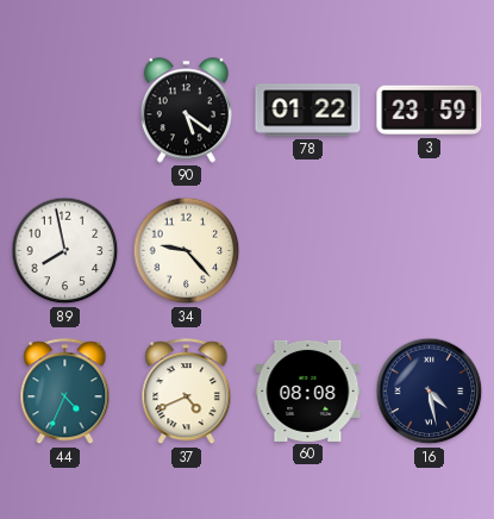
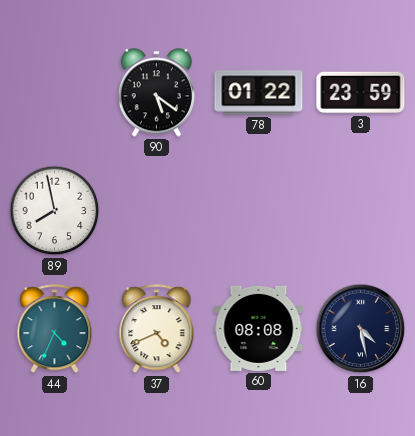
34: 9:23 -> none
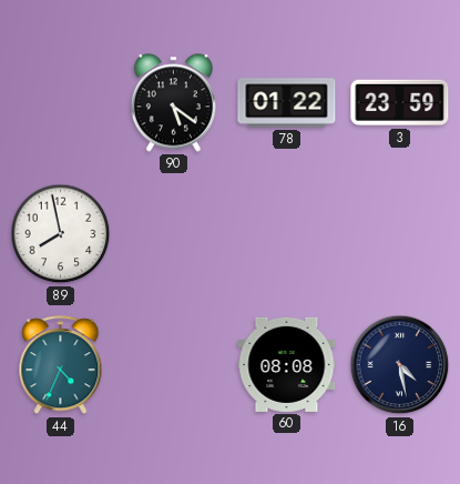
37: 4:41 -> none
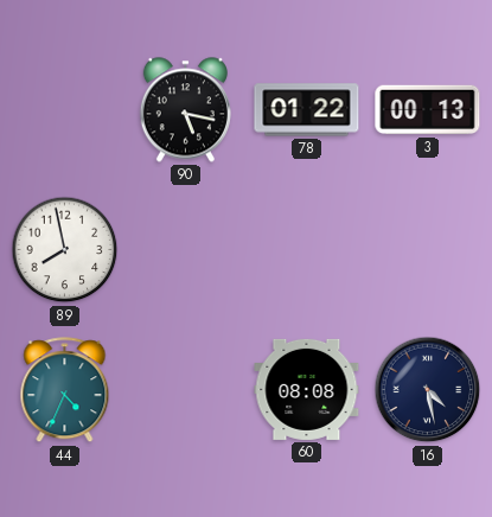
90: 5:21 -> 5:17
3: 23:59 -> 00:13
